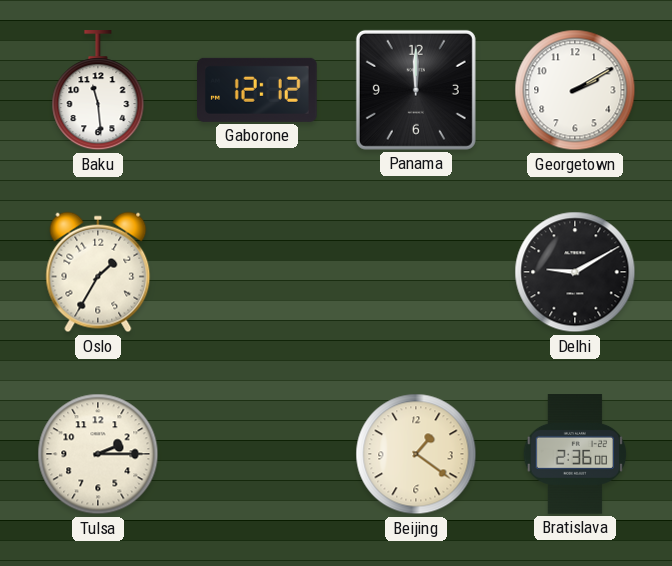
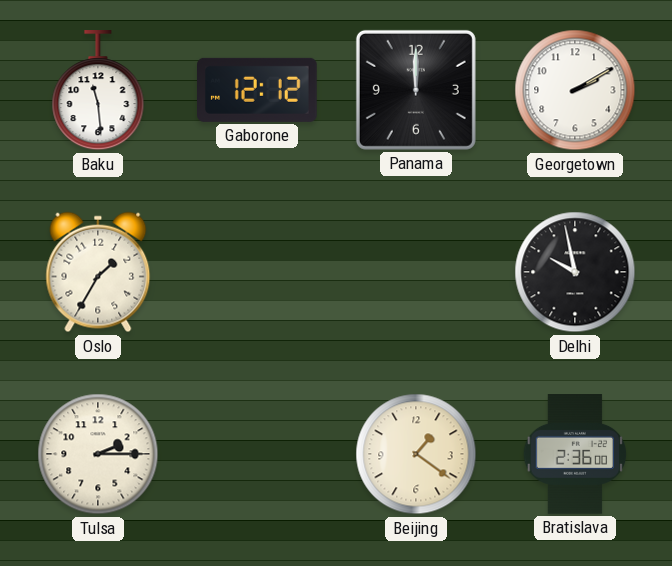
Delhi: 9:10 -> 9:58
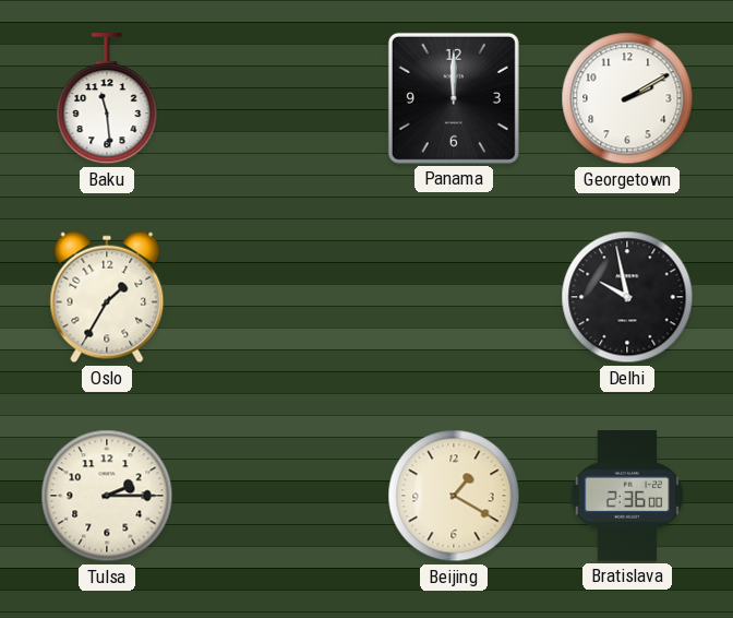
Gaborone: 12:12 -> none
Beijing: 1:21 -> 1:20
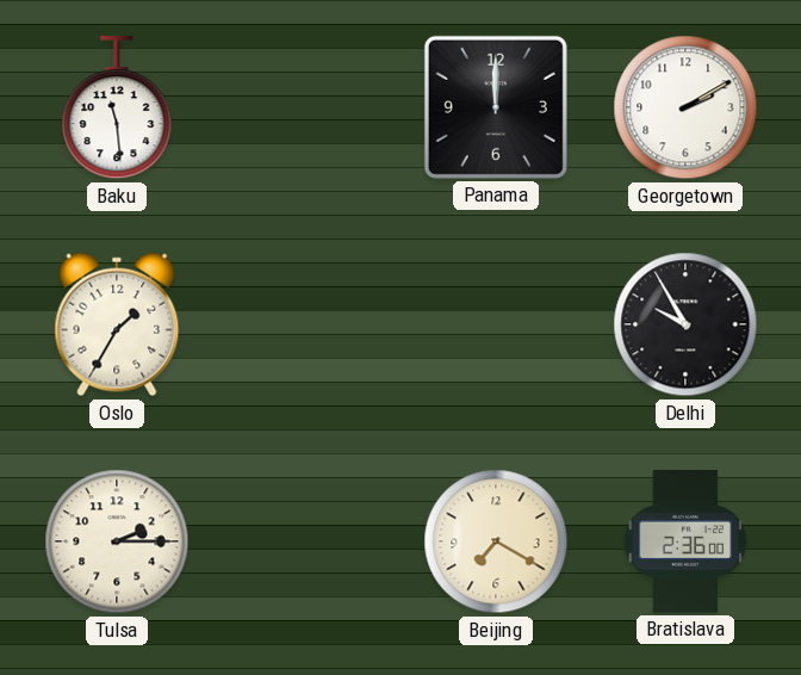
Delhi: 9:58 -> 9:55
Beijing: 1:20 -> 7:20
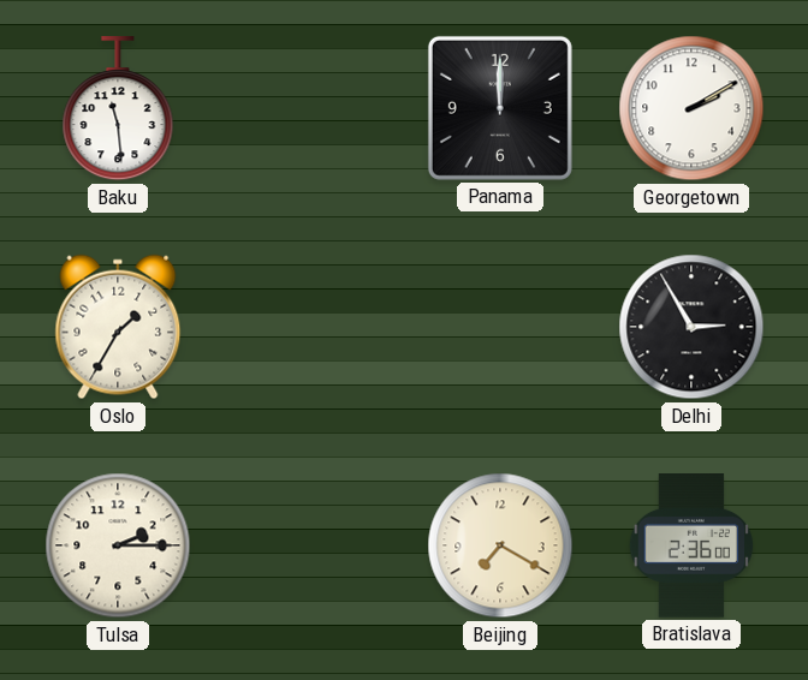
Delhi: 9:55 -> 2:55
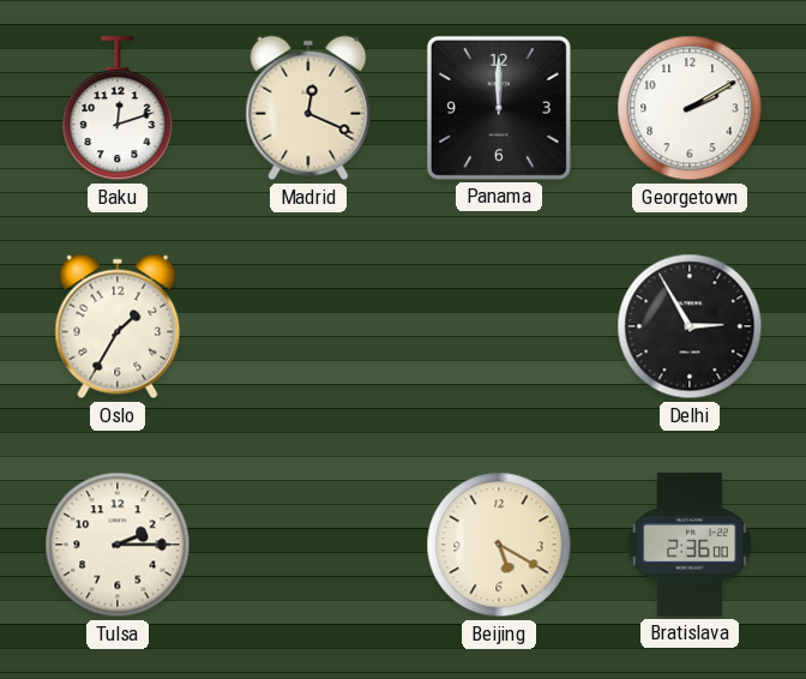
Baku: 11:29 -> 12:12
Madrid: none -> 12:19
Beijing: 7:20 -> 5:20
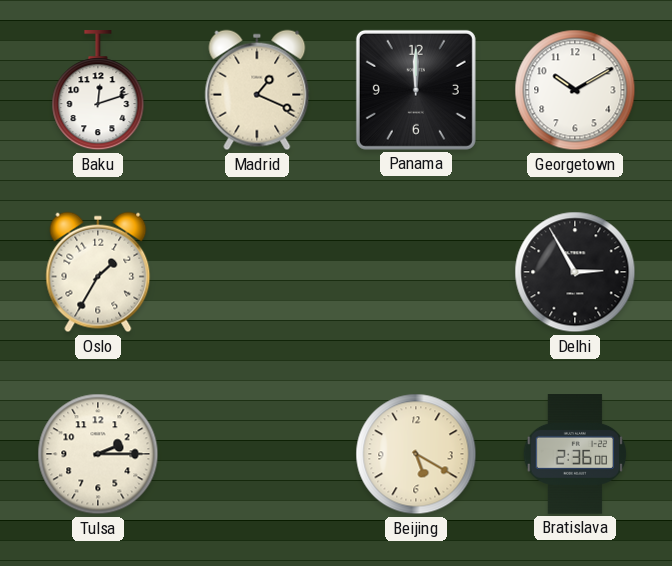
Madrid: 12:19 -> 1:19
Georgetown: 2:10 -> 10:10
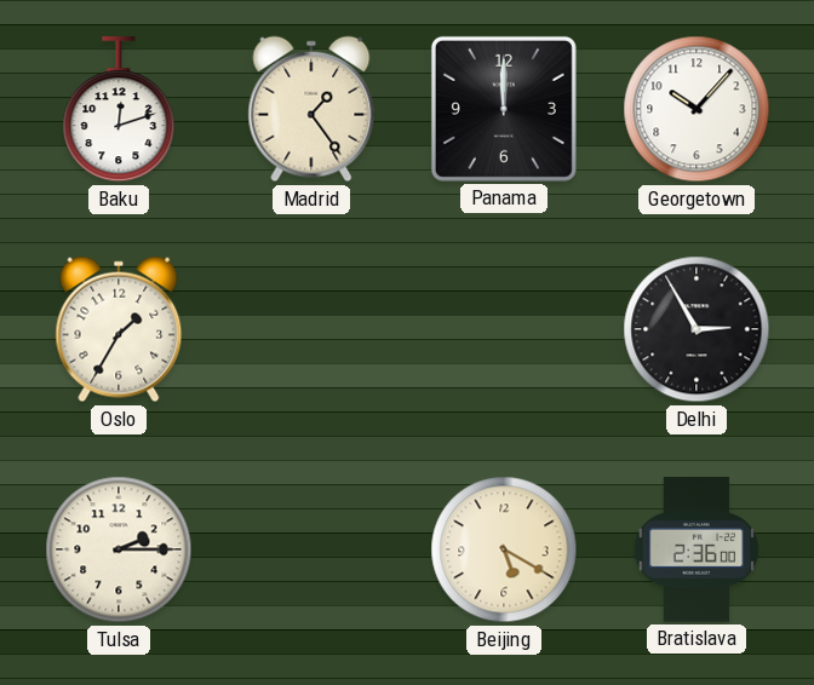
Madrid: 1:19 -> 1:24
Georgetown: 10:10 -> 10:07
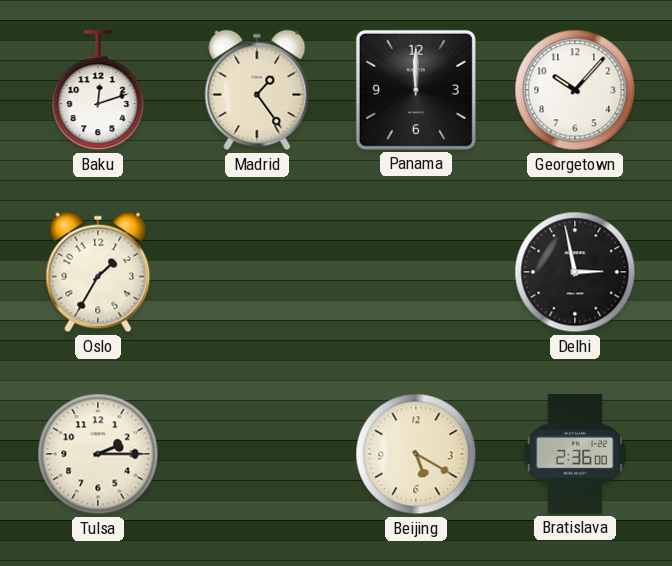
Delhi: 2:55 -> 2:58
